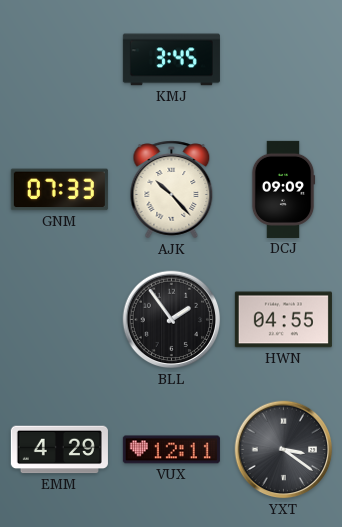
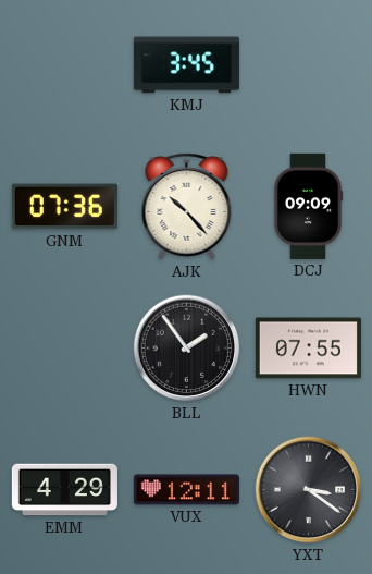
GNM: 07:33 -> 07:36
HWN: 04:55 -> 07:55
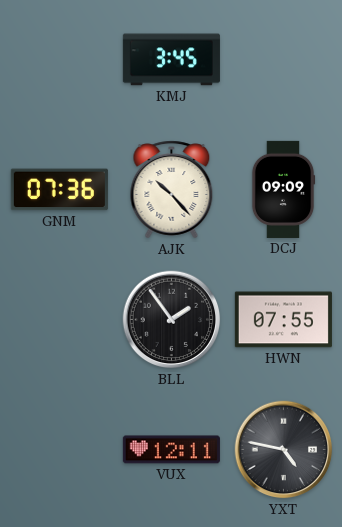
EMM: 4:29 -> none
YXT: 3:21 -> 4:47
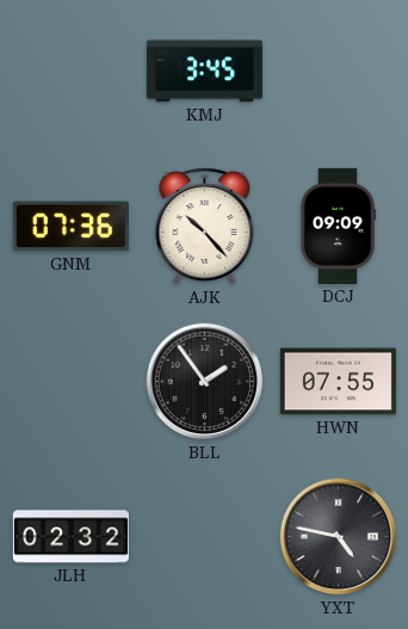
JLH: none -> 02:32
VUX: 12:11 -> none
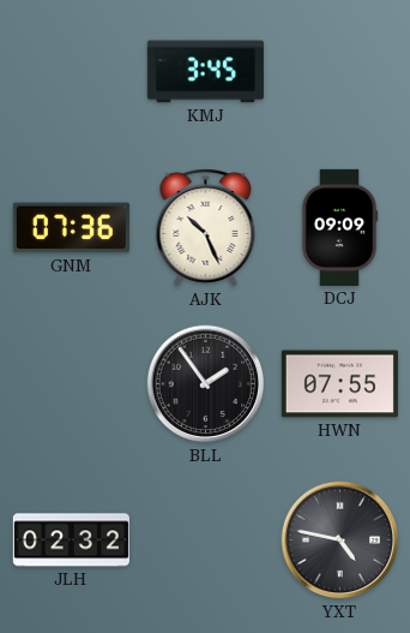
AJK: 10:23 -> 10:26
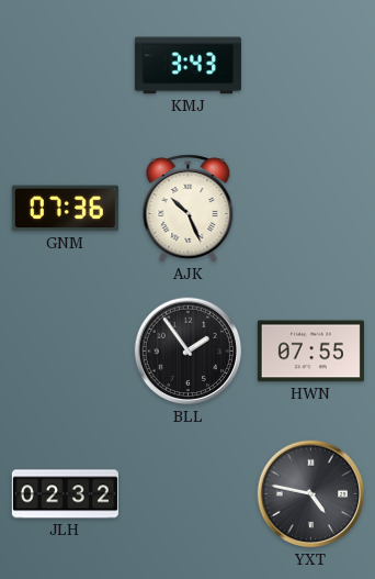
KMJ: 3:45 -> 3:43
DCJ: 09:09 -> none
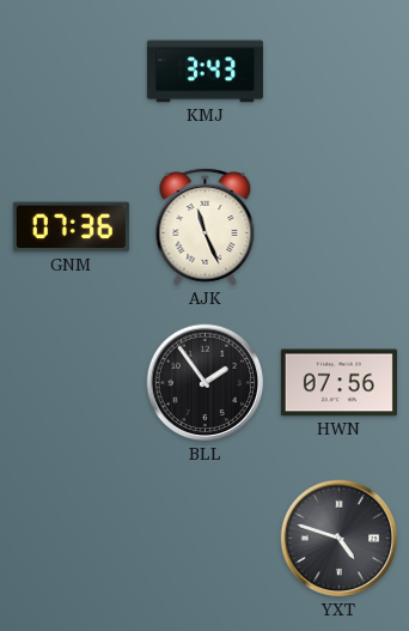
AJK: 10:26 -> 11:26
HWN: 07:55 -> 07:56
JLH: 02:32 -> none
YXT: 4:47 -> 4:48
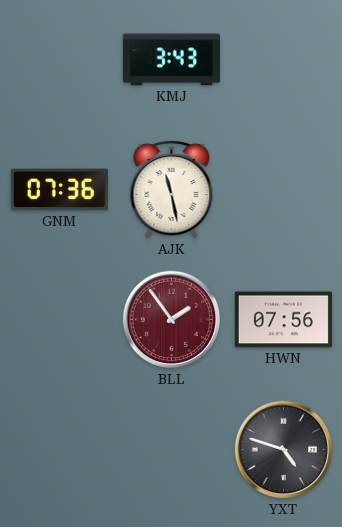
AJK: 11:26 -> 11:28
BLL dial: black -> burgundy
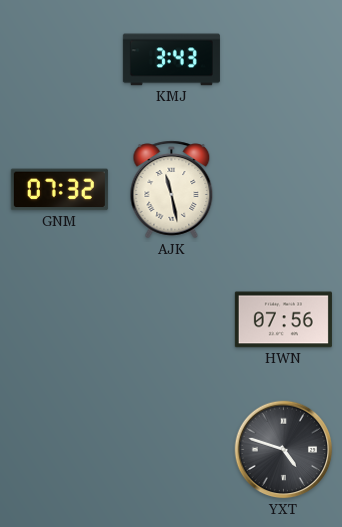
GNM: 07:36 -> 07:32
BLL: 1:54 -> none
